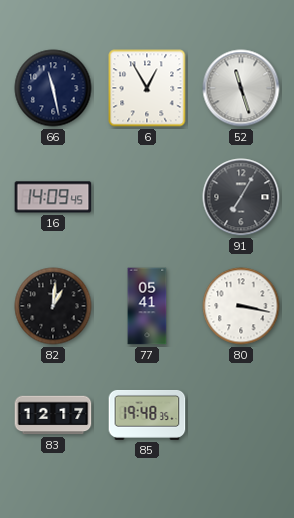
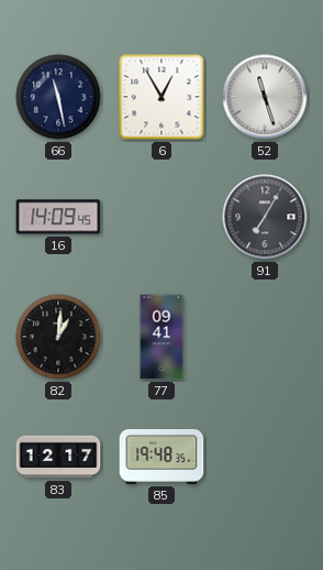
77: 05:41 -> 09:41
80: 3:17 -> none
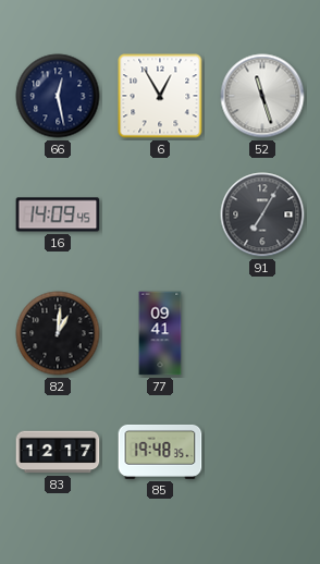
66: 11:28 -> 12:28
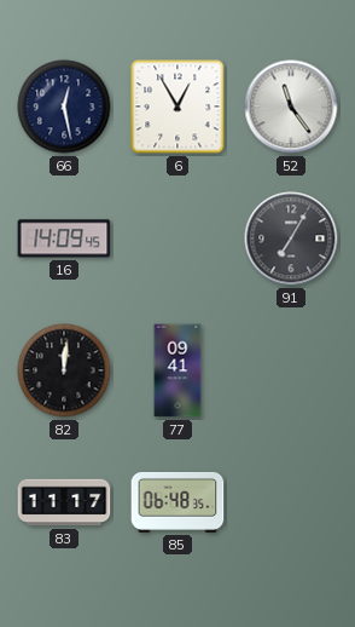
52: 11:27 -> 11:24
82: 1:01 -> 12:01
83: 12:17 -> 11:17
85: 19:48 -> 06:48
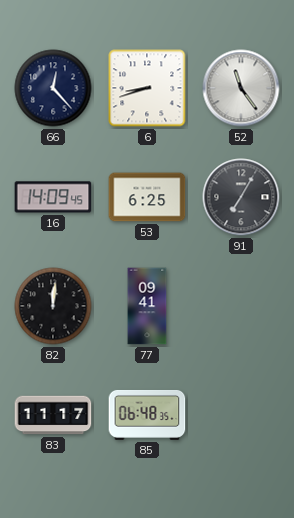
66: 12:28 -> 12:23
6: 12:55 -> 8:42
53: none -> 6:25
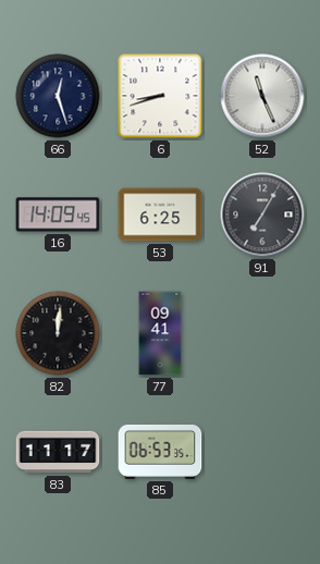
66: 12:23 -> 12:27
52: 11:24 -> 11:26
85: 06:48 -> 06:53
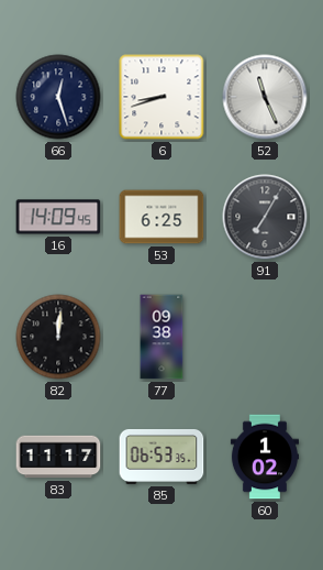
77: 09:41 -> 09:38
60: none -> 1:02
